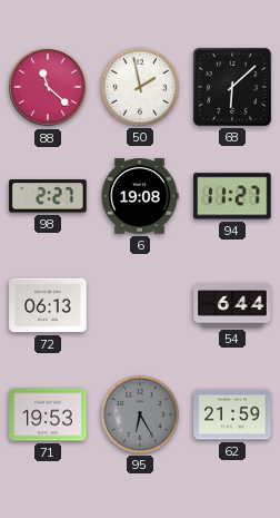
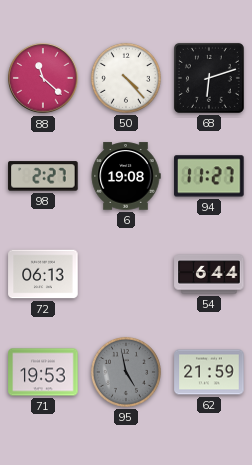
50: 1:58 -> 4:23
68: 6:08 -> 6:12
95: 6:25 -> 4:58
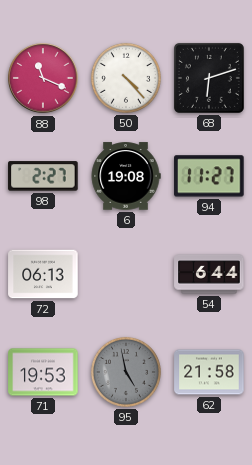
88: 11:22 -> 11:19
62: 21:59 -> 21:58
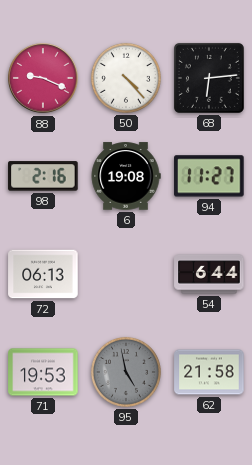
88: 11:19 -> 9:19
68: 6:12 -> 6:14
98: 2:27 -> 2:16
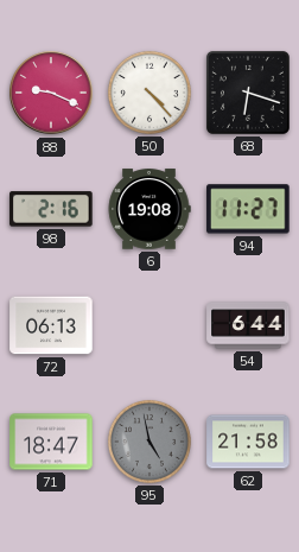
68: 6:14 -> 6:18
71: 19:53 -> 18:47
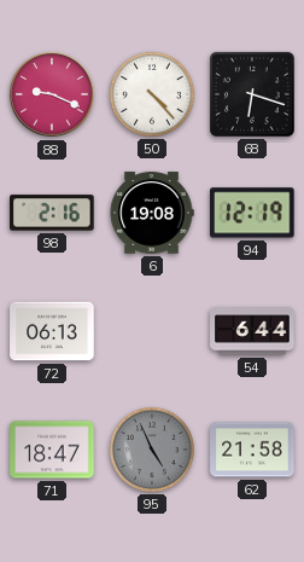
94: 11:27 -> 12:19
95: 4:58 -> 4:56
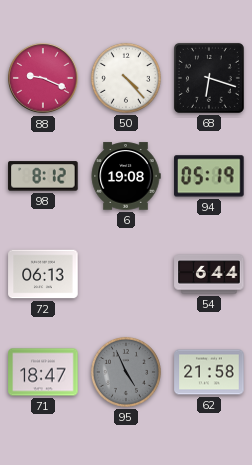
98: 2:16 -> 8:12
94: 12:19 -> 05:19
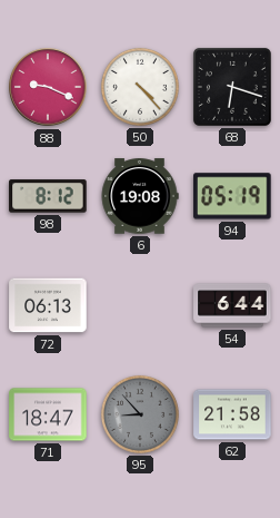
95: 4:56 -> 8:53
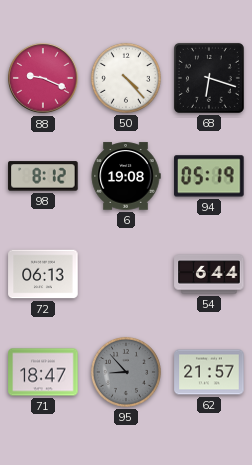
62: 21:58 -> 21:57
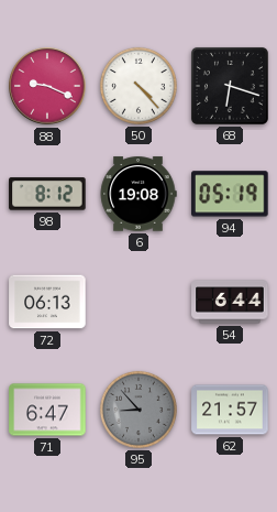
71: 18:47 -> 6:47
